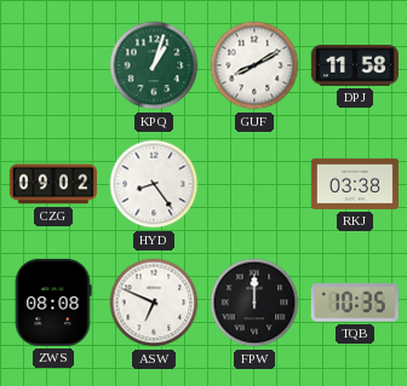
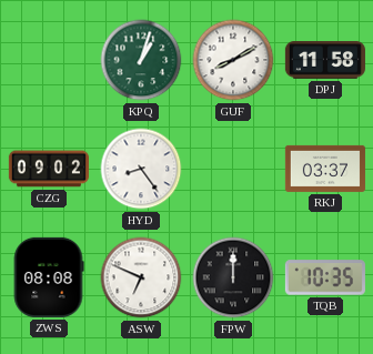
RKJ: 03:38 -> 03:37
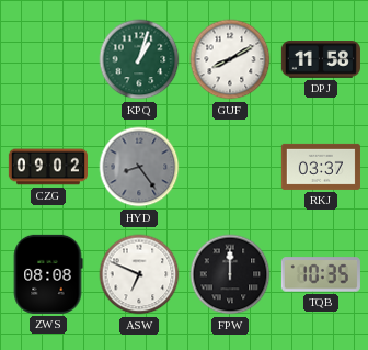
HYD dial: white -> grey
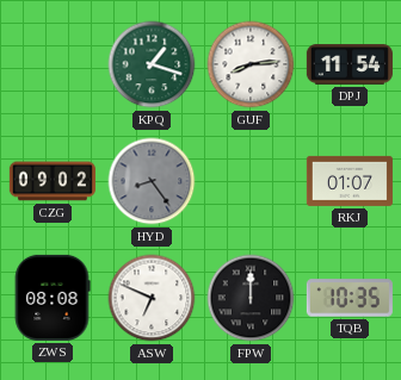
KPQ: 1:03 -> 1:18
GUF: 8:10 -> 8:14
DPJ: 11:58 -> 11:54
RKJ: 03:37 -> 01:07
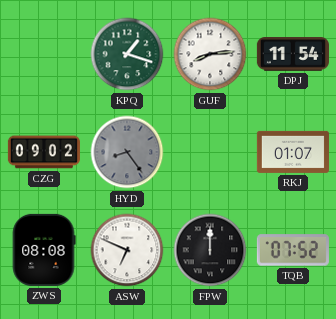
TQB: 10:35 -> 07:52
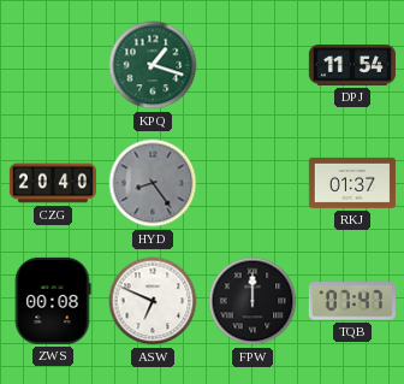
GUF: 8:14 -> none
CZG: 09:02 -> 20:40
RKJ: 01:07 -> 01:37
ZWS: 08:08 -> 00:08
TQB: 07:52 -> 07:47
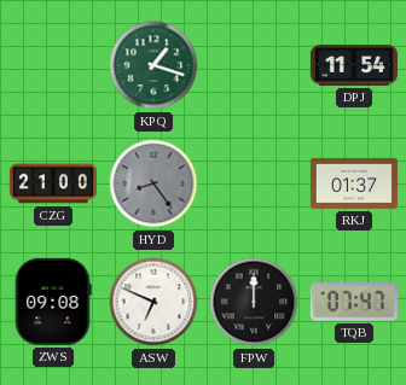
CZG: 20:40 -> 21:00
ZWS: 00:08 -> 09:08
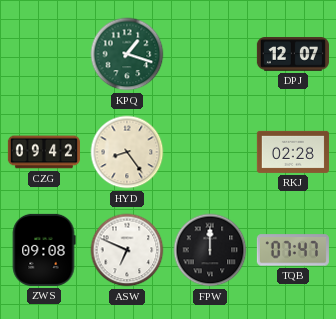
DPJ: 11:54 -> 12:07
CZG: 21:00 -> 09:42
HYD dial: grey -> cream
RKJ: 01:37 -> 02:28
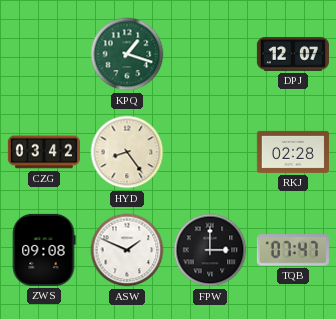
CZG: 09:42 -> 03:42
ASW: 6:49 -> 1:49
FPW: 12:00 -> 3:00
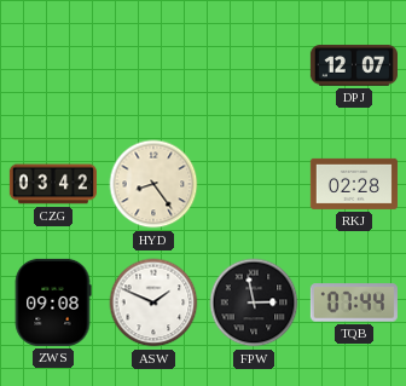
KPQ: 1:18 -> none
FPW: 3:00 -> 2:58
TQB: 07:47 -> 07:44
